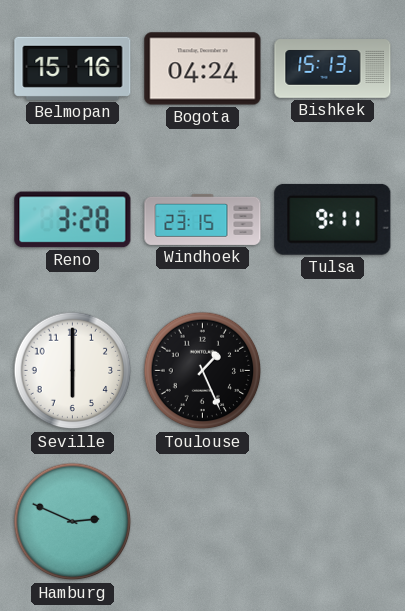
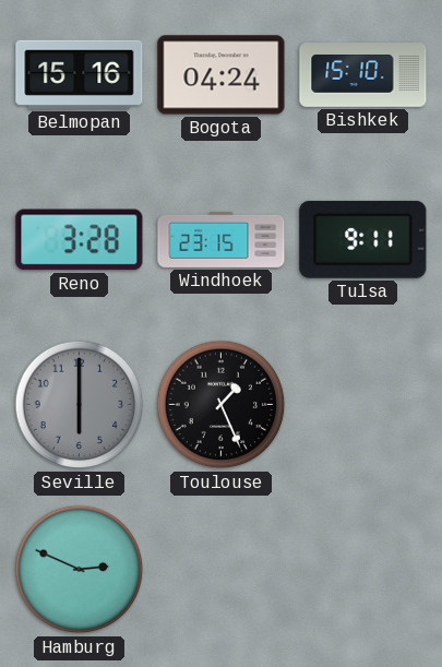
Bishkek: 15:13 -> 15:10
Seville dial: white -> grey
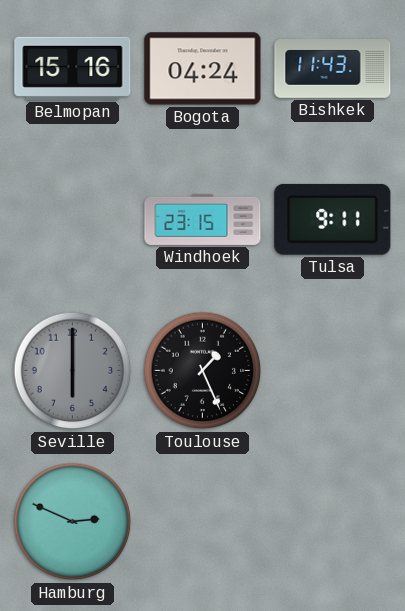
Bishkek: 15:10 -> 11:43
Reno: 3:28 -> none
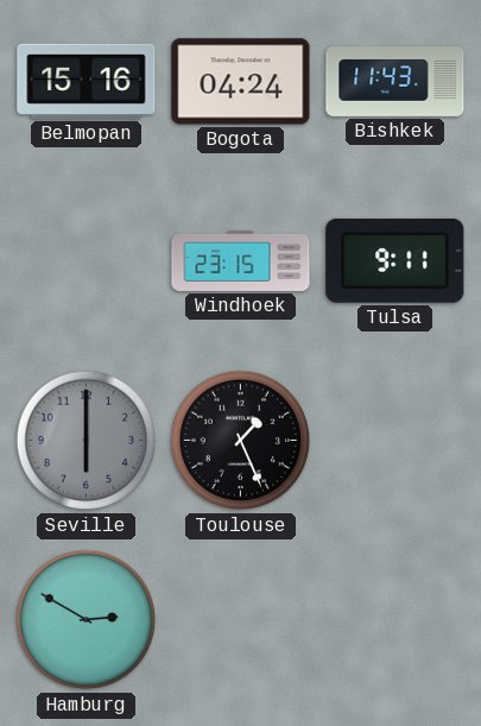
Hamburg: 2:49 -> 2:50
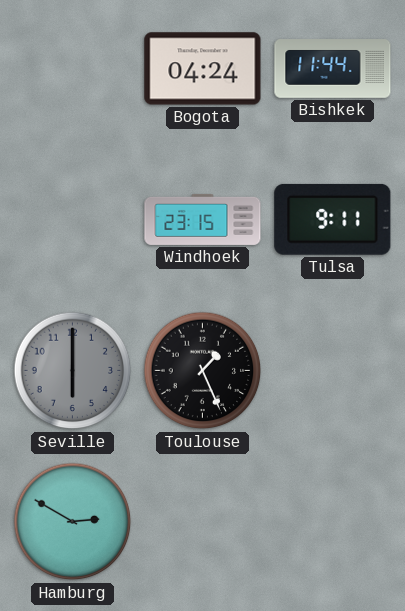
Belmopan: 15:16 -> none
Bishkek: 11:43 -> 11:44
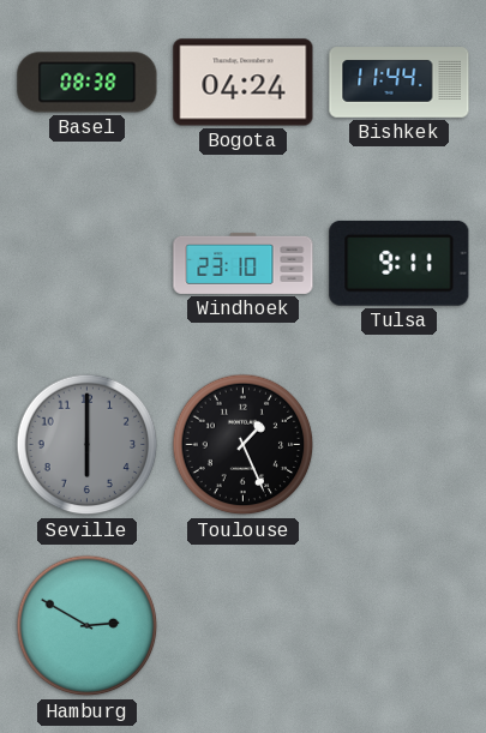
Basel: none -> 08:38
Windhoek: 23:15 -> 23:10
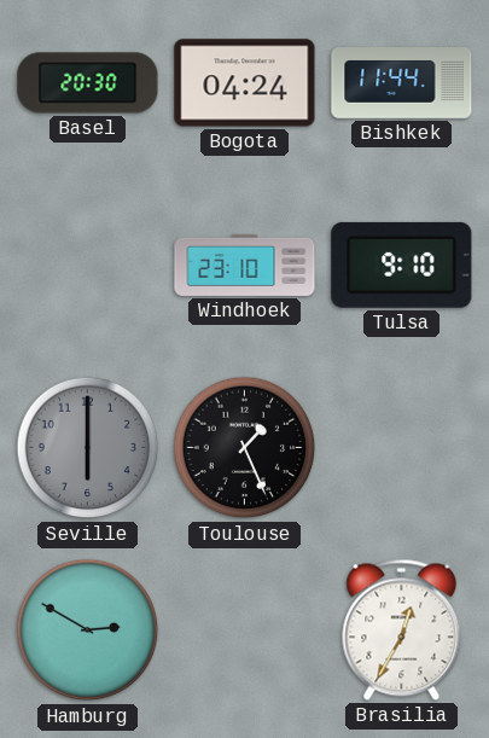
Basel: 08:38 -> 20:30
Tulsa: 9:11 -> 9:10
Brasilia: none -> 12:35
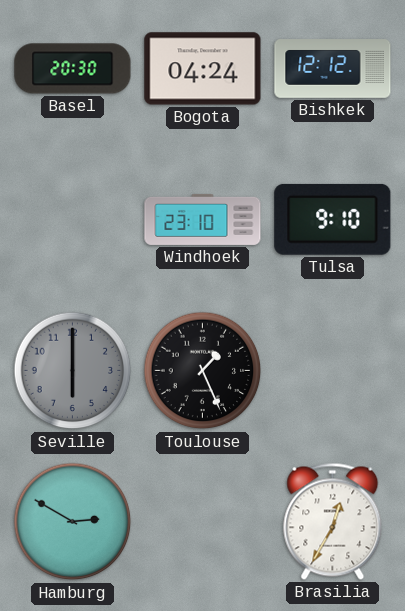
Bishkek: 11:44 -> 12:12
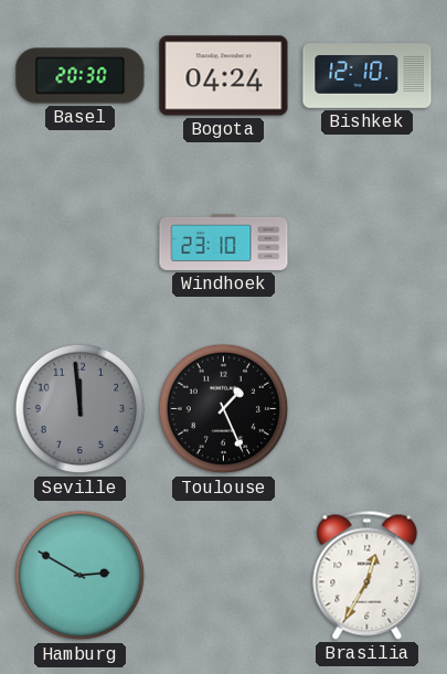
Bishkek: 12:12 -> 12:10
Tulsa: 9:10 -> none
Seville: 6:00 -> 11:59
